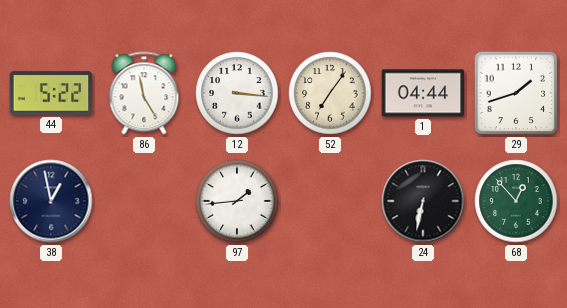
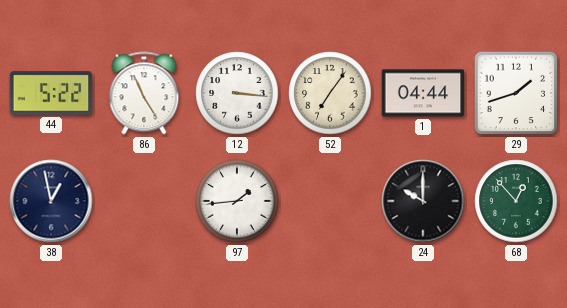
86: 4:58 -> 4:56
24: 6:32 -> 10:00
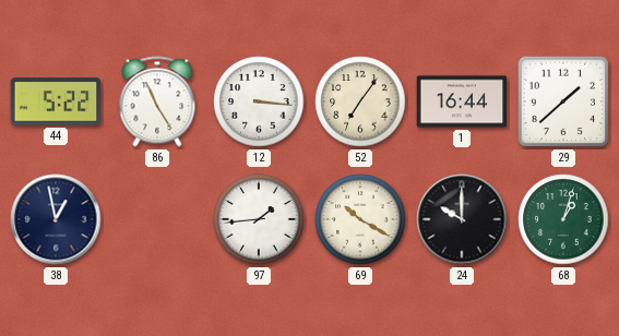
1: 04:44 -> 16:44
29: 1:42 -> 1:38
69: none -> 10:20
68: 12:53 -> 1:03
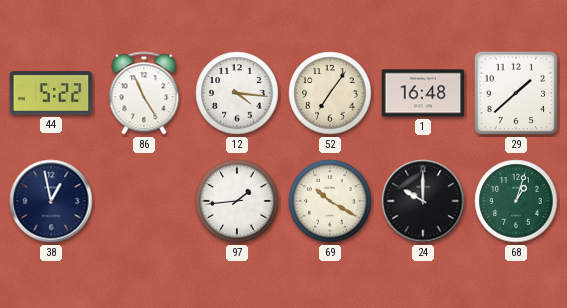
12: 3:16 -> 4:16
1: 16:44 -> 16:48
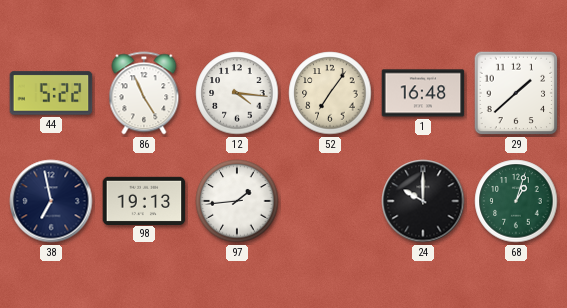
38: 12:58 -> 6:58
98: none -> 19:13
69: 10:20 -> none
